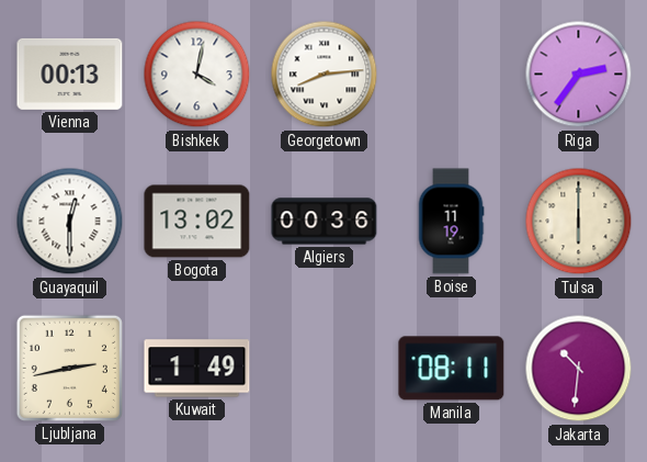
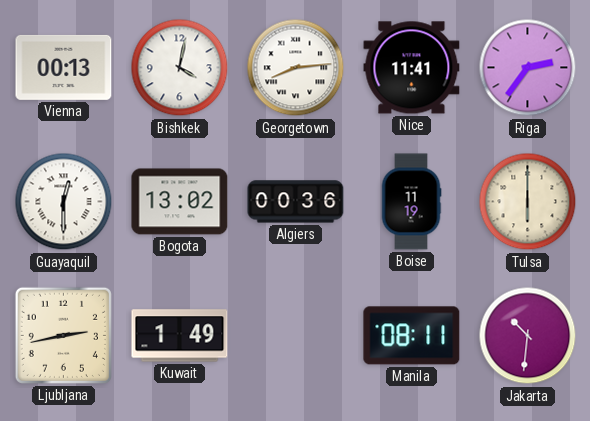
Nice: none -> 11:41
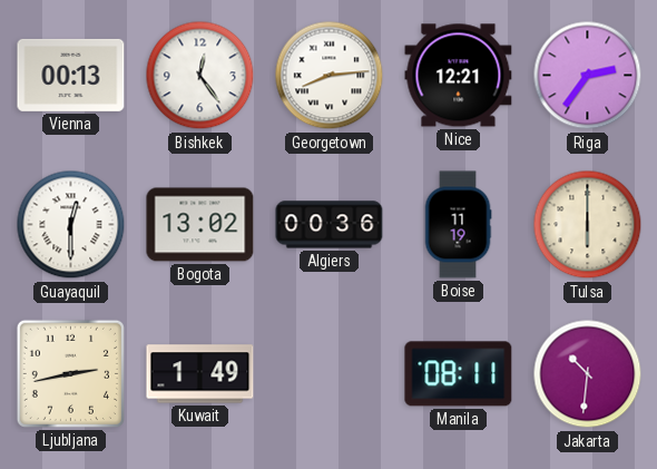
Bishkek: 4:02 -> 12:24
Nice: 11:41 -> 12:21
